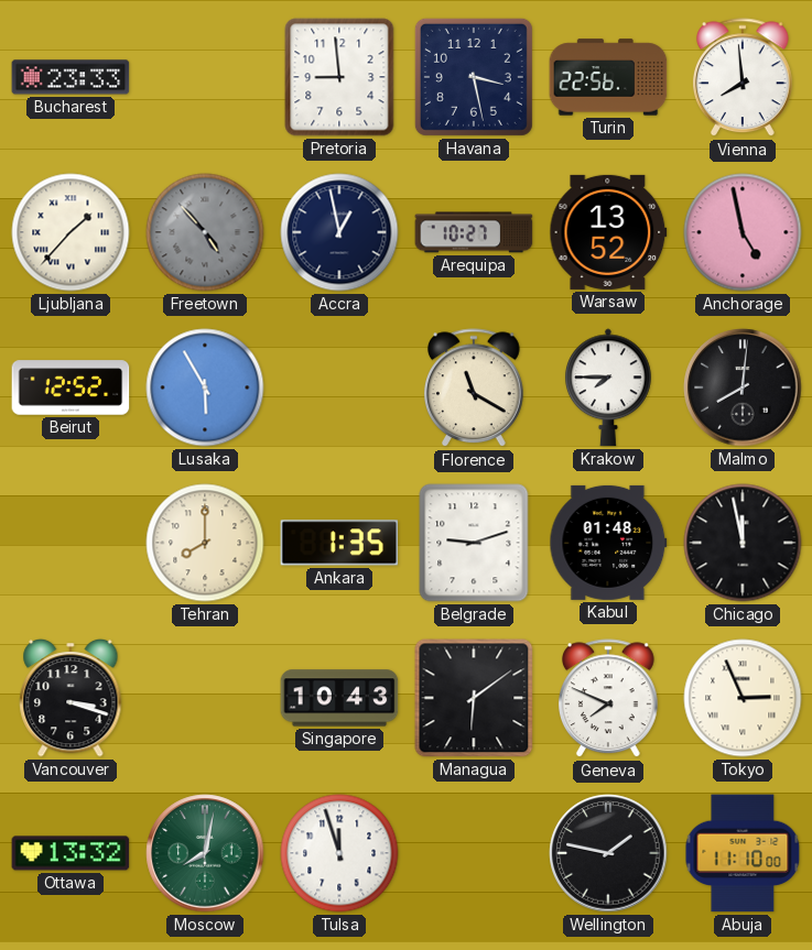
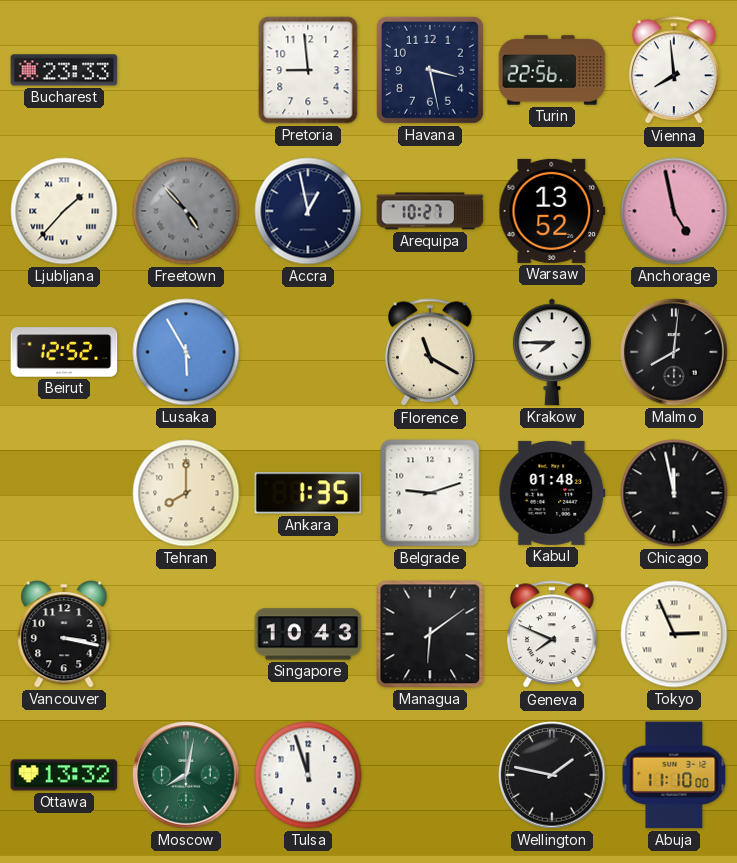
Vancouver: 3:18 -> 3:17
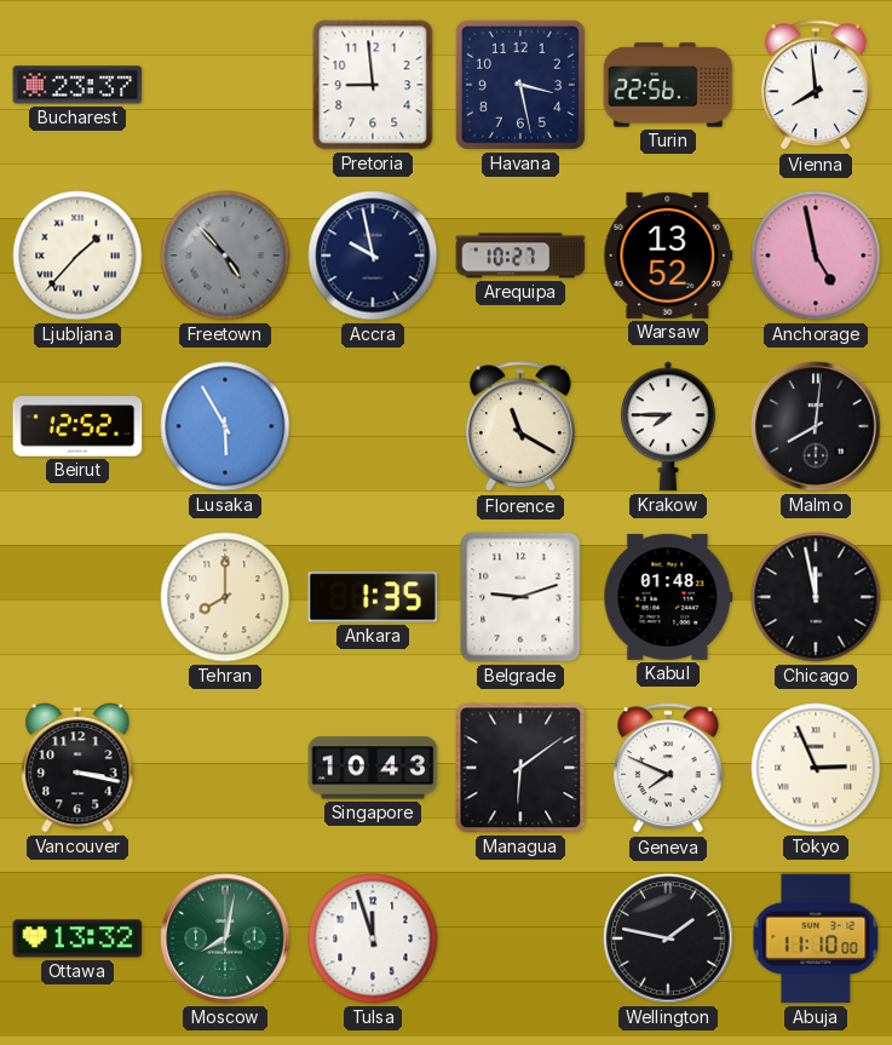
Bucharest: 23:33 -> 23:37
Accra: 12:58 -> 9:58
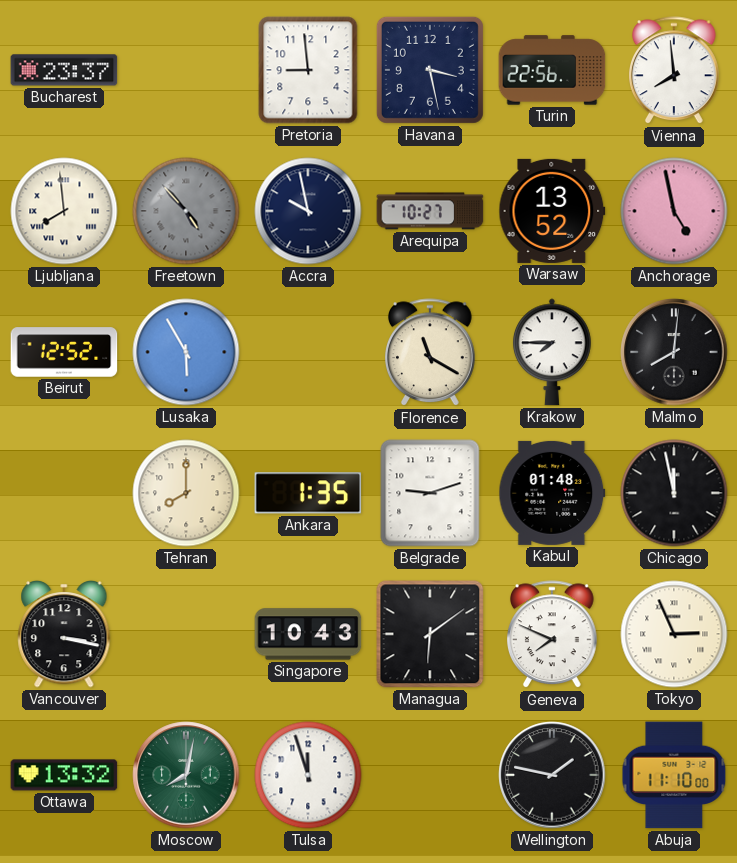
Ljubljana: 1:37 -> 7:59
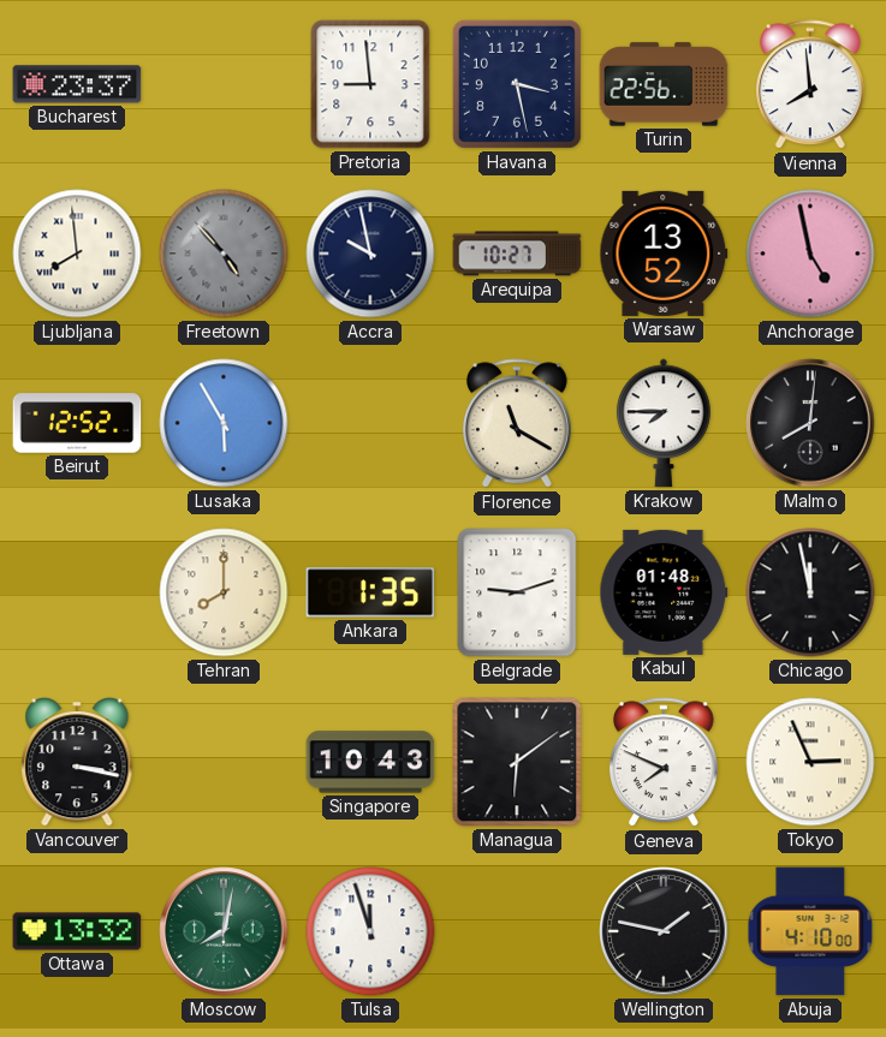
Abuja: 11:10 -> 4:10
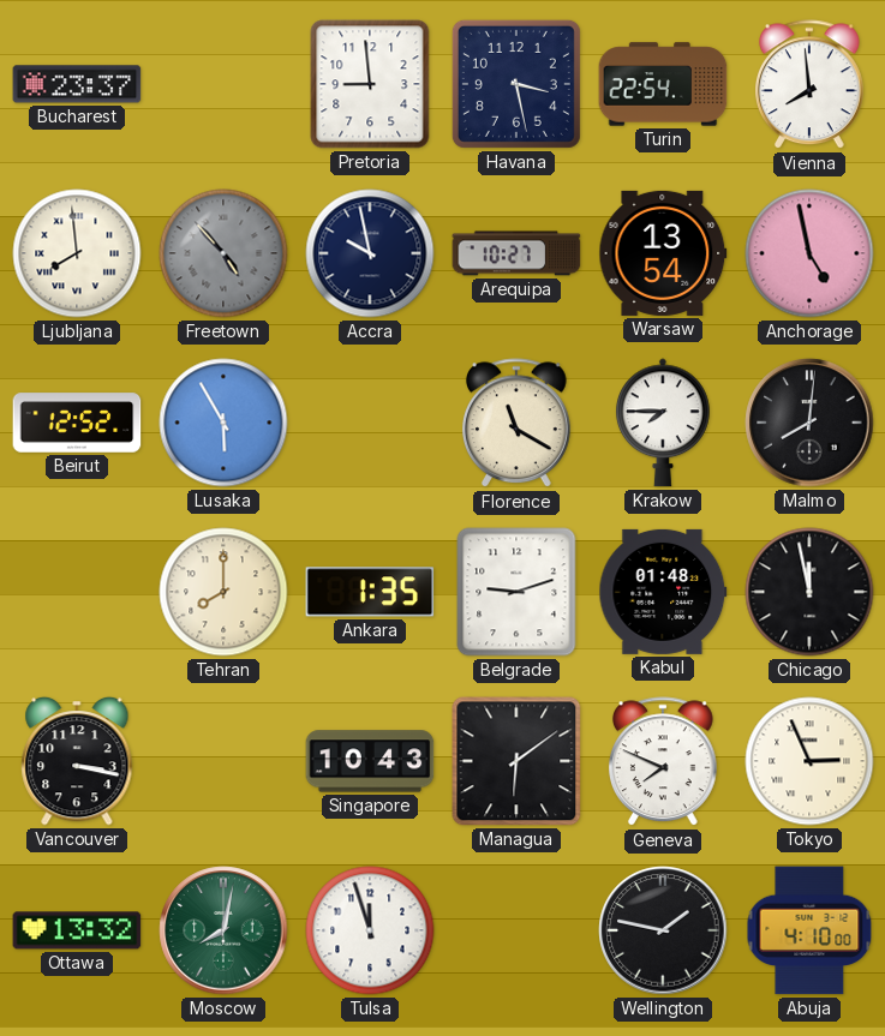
Turin: 22:56 -> 22:54
Warsaw: 13:52 -> 13:54
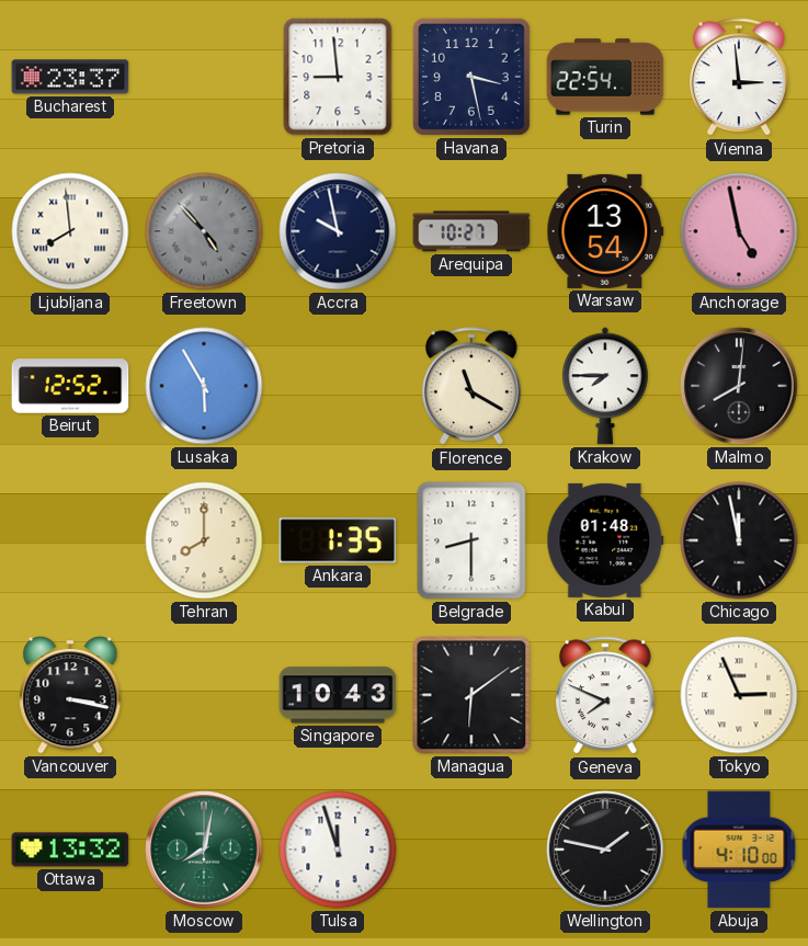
Vienna: 7:59 -> 2:59
Belgrade: 9:12 -> 8:30
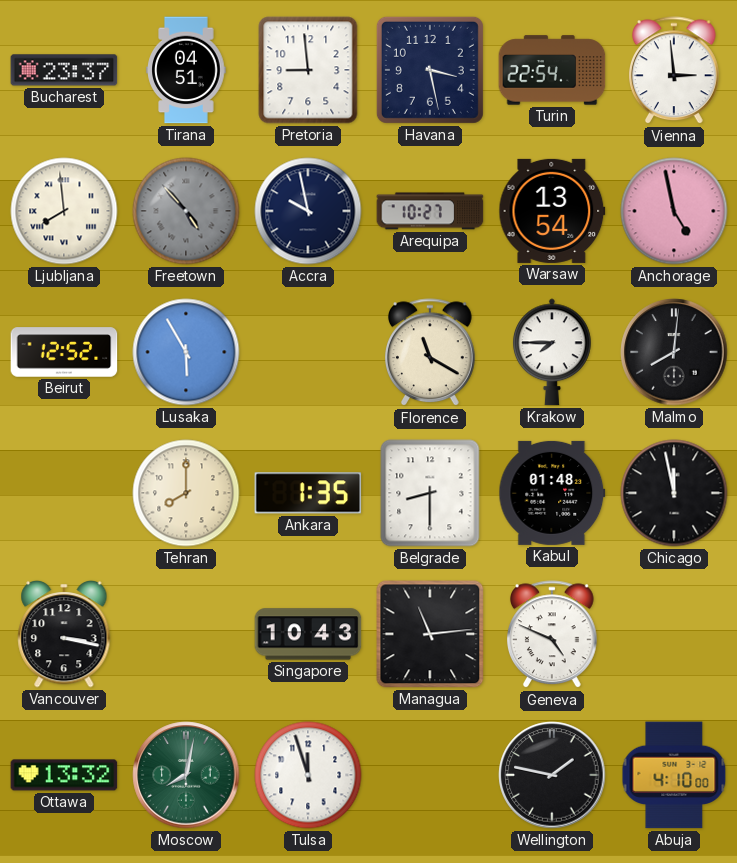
Tirana: none -> 04:51
Managua: 6:09 -> 11:14
Geneva: 7:49 -> 4:49
Tokyo: 2:56 -> none
